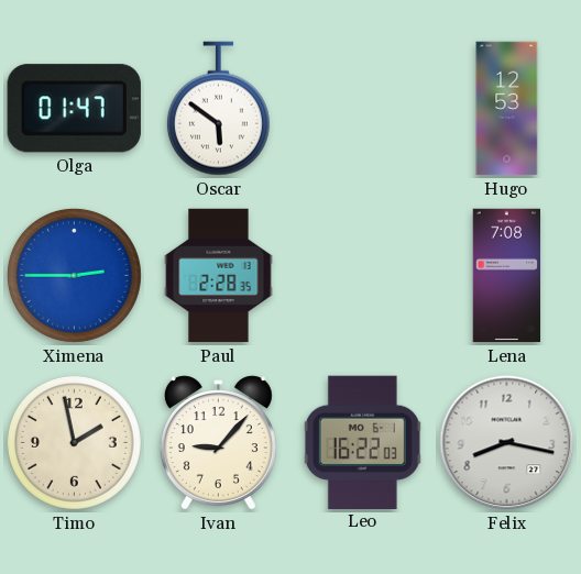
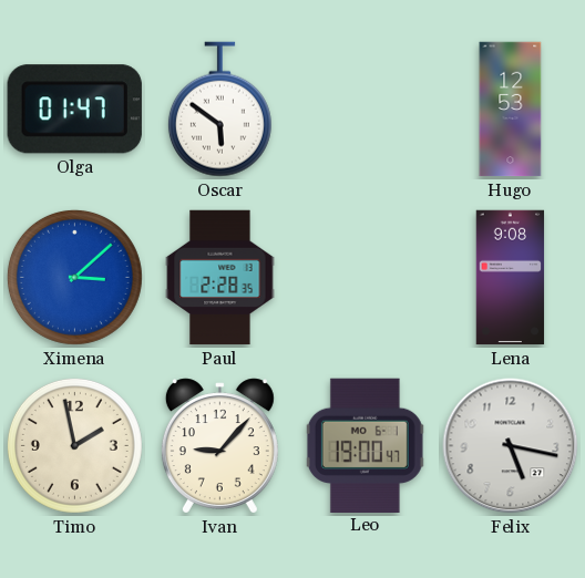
Ximena: 2:45 -> 3:08
Lena: 7:08 -> 9:08
Leo: 16:22 -> 19:00
Felix: 8:17 -> 5:17
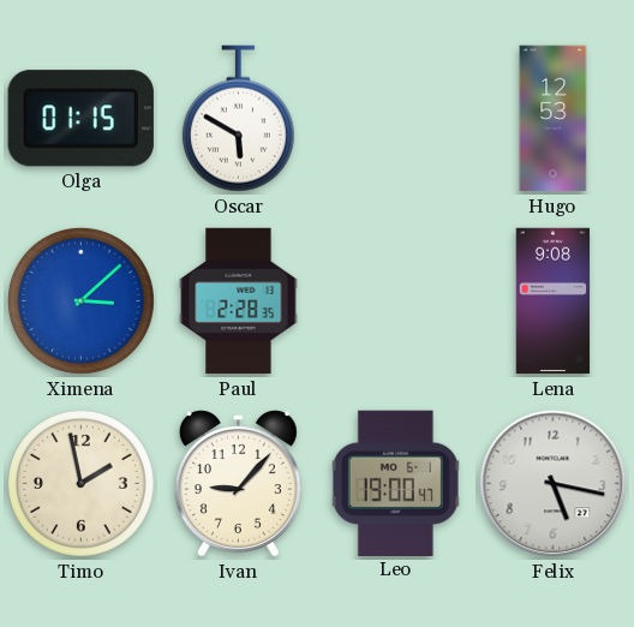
Olga: 01:47 -> 01:15
Oscar: 5:51 -> 5:50
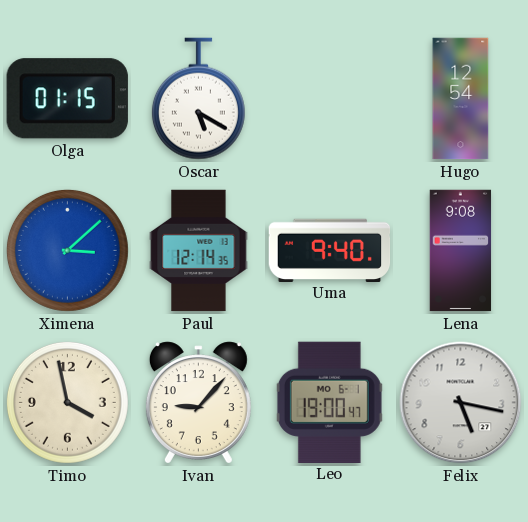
Oscar: 5:50 -> 5:20
Hugo: 12:53 -> 12:54
Paul: 2:28 -> 12:14
Uma: none -> 9:40
Timo: 1:58 -> 3:58
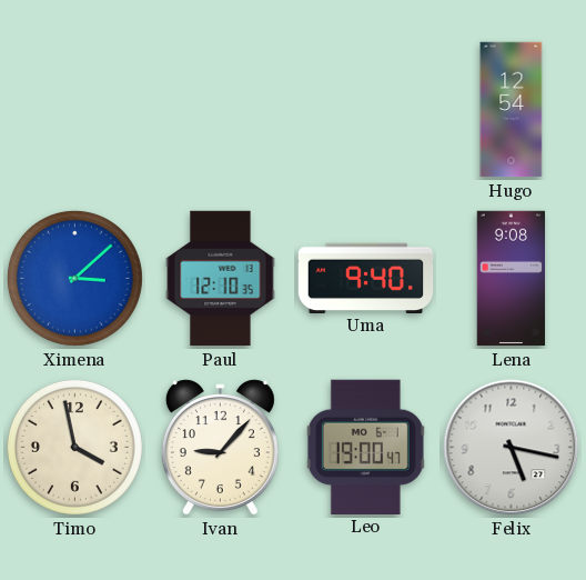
Olga: 01:15 -> none
Oscar: 5:20 -> none
Paul: 12:14 -> 12:10
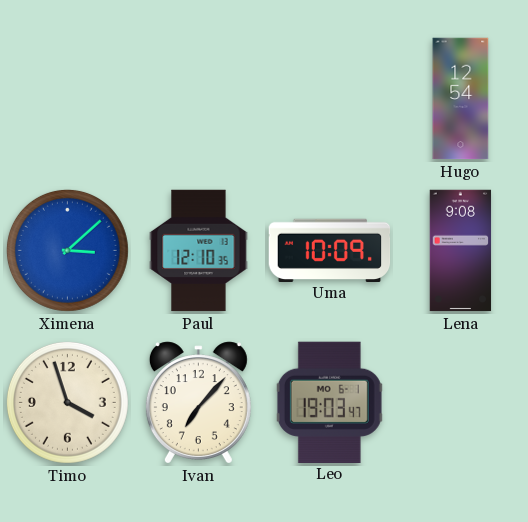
Uma: 9:40 -> 10:09
Timo: 3:58 -> 3:57
Ivan: 9:07 -> 7:07
Leo: 19:00 -> 19:03
Felix: 5:17 -> none
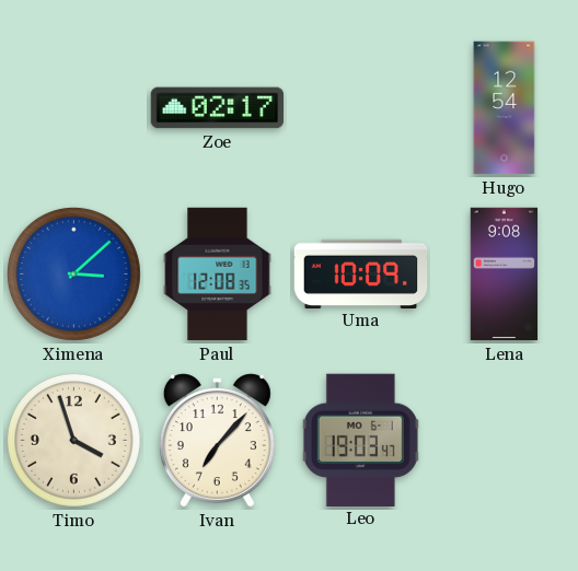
Zoe: none -> 02:17
Paul: 12:10 -> 12:08
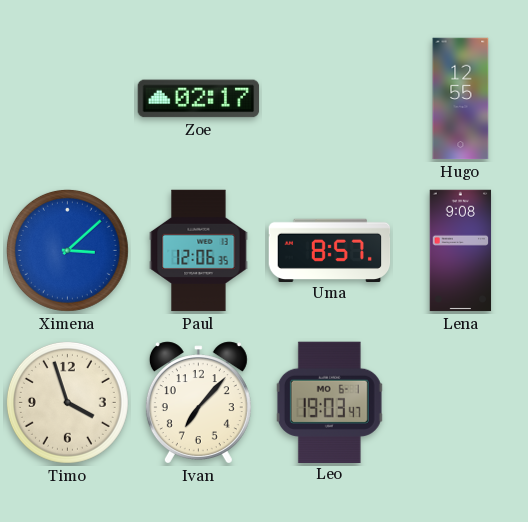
Hugo: 12:54 -> 12:55
Paul: 12:08 -> 12:06
Uma: 10:09 -> 8:57
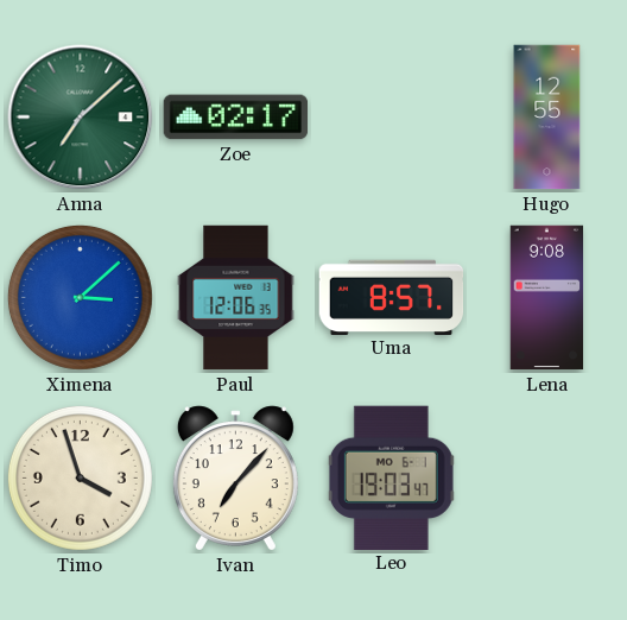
Anna: none -> 7:08
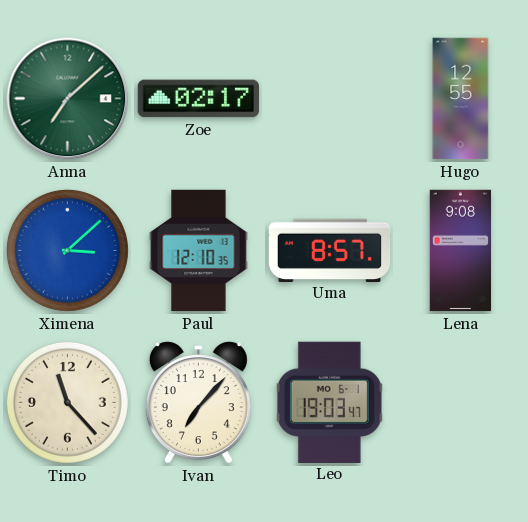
Paul: 12:06 -> 12:10
Timo: 3:57 -> 11:23
